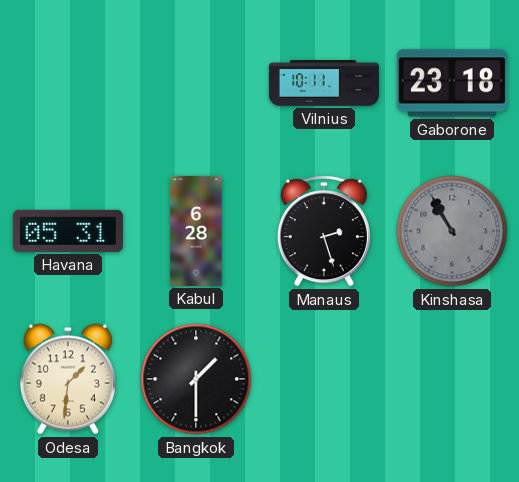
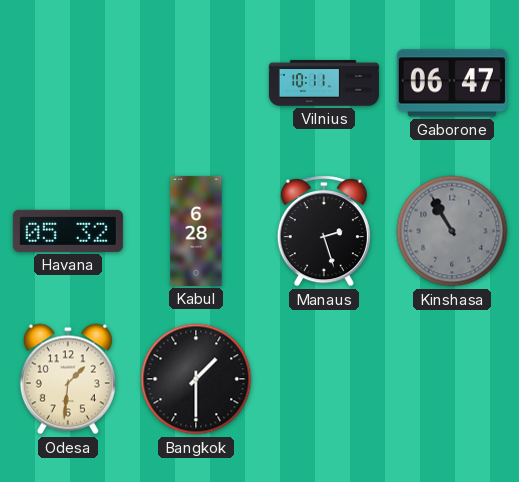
Gaborone: 23:18 -> 06:47
Havana: 05:31 -> 05:32
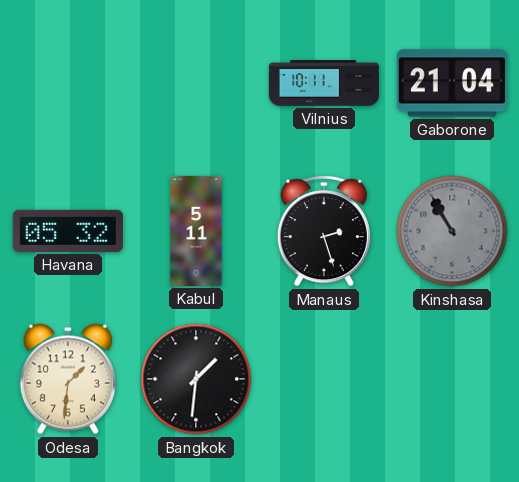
Gaborone: 06:47 -> 21:04
Kabul: 6:28 -> 5:11
Bangkok: 1:30 -> 1:31
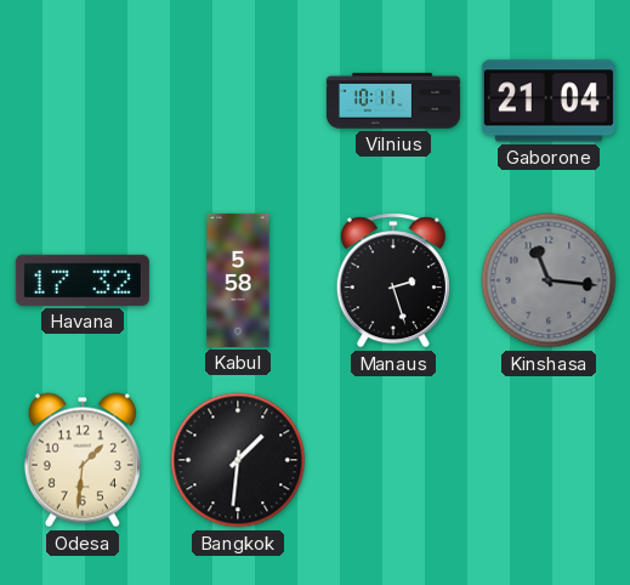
Havana: 05:32 -> 17:32
Kabul: 5:11 -> 5:58
Kinshasa: 10:55 -> 11:16
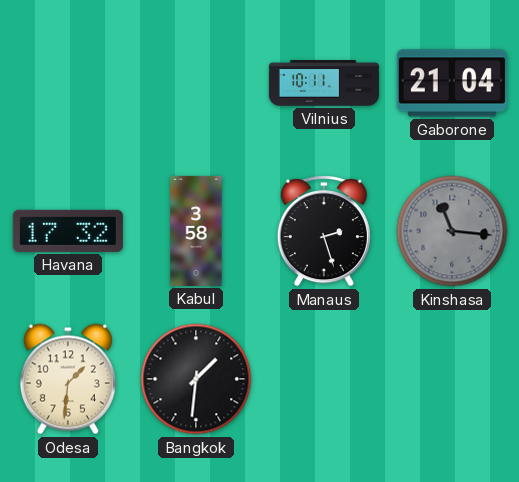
Kabul: 5:58 -> 3:58
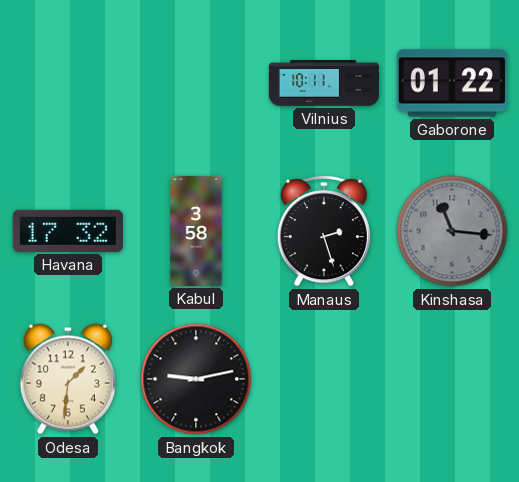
Gaborone: 21:04 -> 01:22
Bangkok: 1:31 -> 9:13
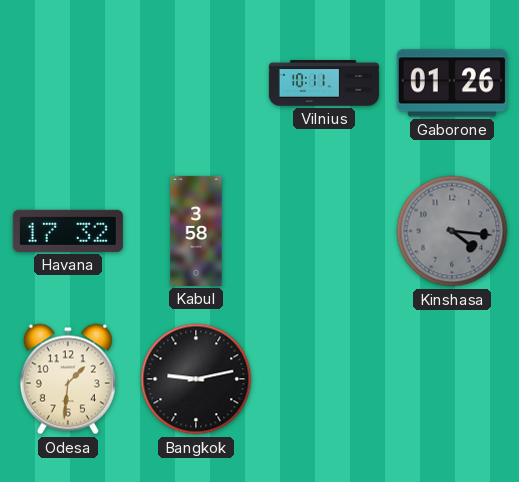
Gaborone: 01:22 -> 01:26
Manaus: 2:27 -> none
Kinshasa: 11:16 -> 4:16
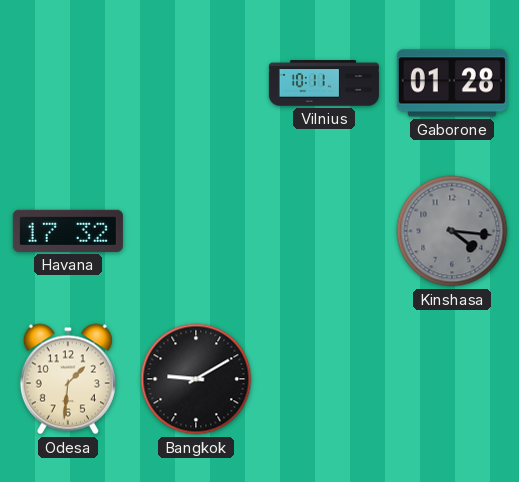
Gaborone: 01:26 -> 01:28
Kabul: 3:58 -> none
Bangkok: 9:13 -> 9:10
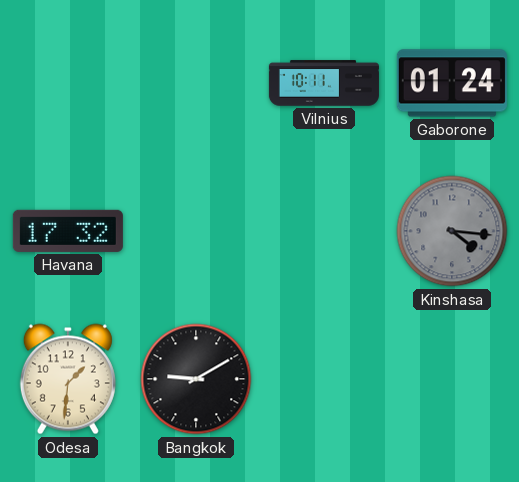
Gaborone: 01:28 -> 01:24
